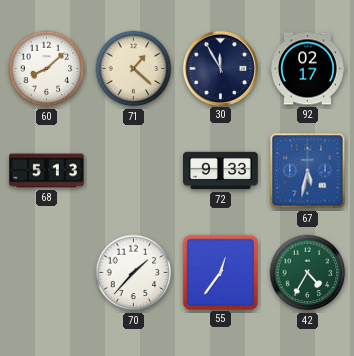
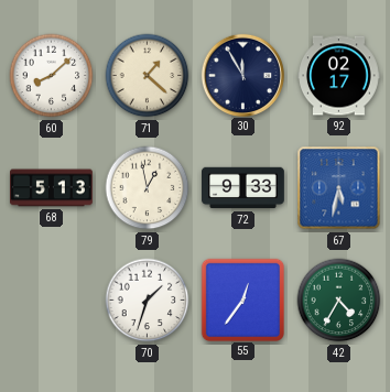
79: none -> 12:58
70: 1:37 -> 1:33
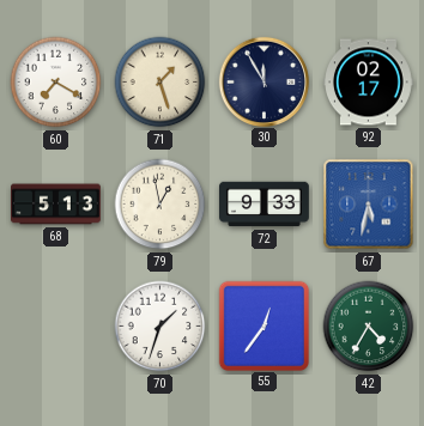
60: 8:08 -> 7:20
71: 1:22 -> 1:27
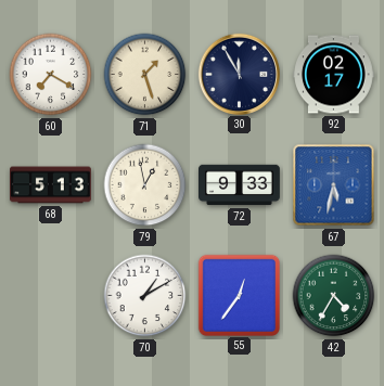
70: 1:33 -> 1:10
